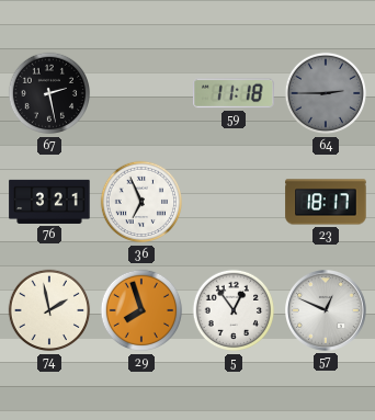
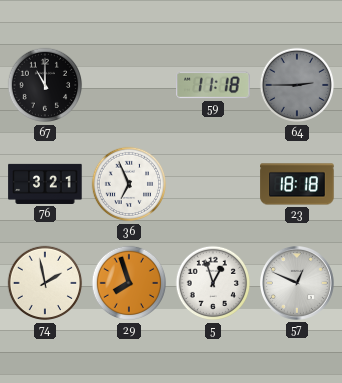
67: 2:28 -> 11:00
23: 18:17 -> 18:18
5: 12:54 -> 12:57
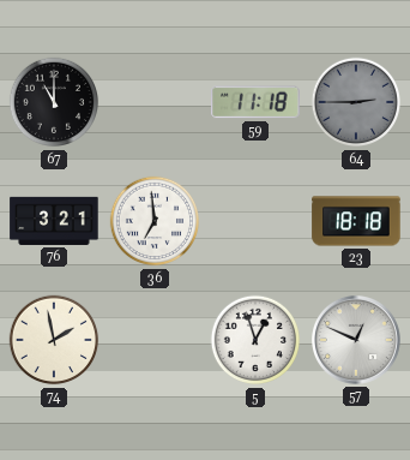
36: 6:56 -> 6:59
29: 7:57 -> none
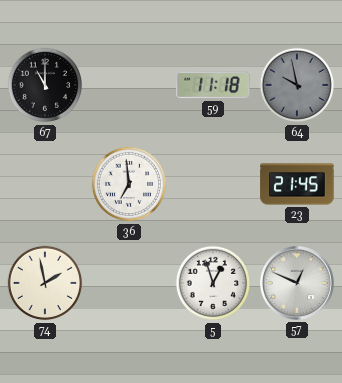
64: 2:45 -> 9:58
76: 3:21 -> none
23: 18:18 -> 21:45
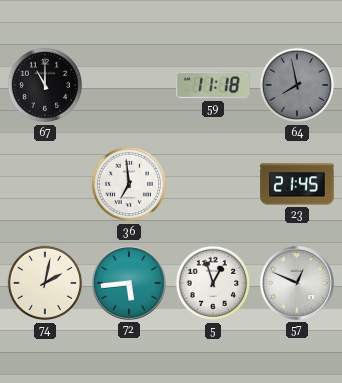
64: 9:58 -> 7:58
74: 1:58 -> 2:02
72: none -> 5:44
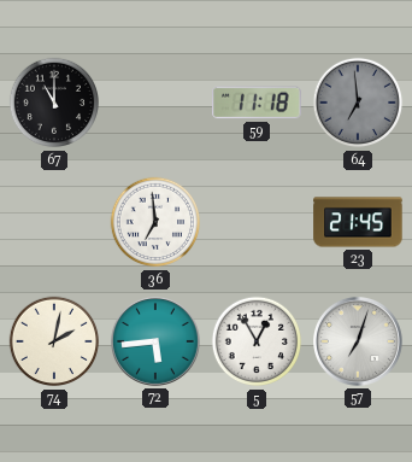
64: 7:58 -> 6:59
5: 12:57 -> 12:55
57: 12:49 -> 7:03
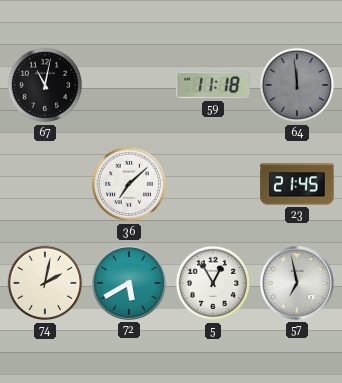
67: 11:00 -> 11:02
64: 6:59 -> 11:59
36: 6:59 -> 7:08
72: 5:44 -> 5:40
57: 7:03 -> 6:58
